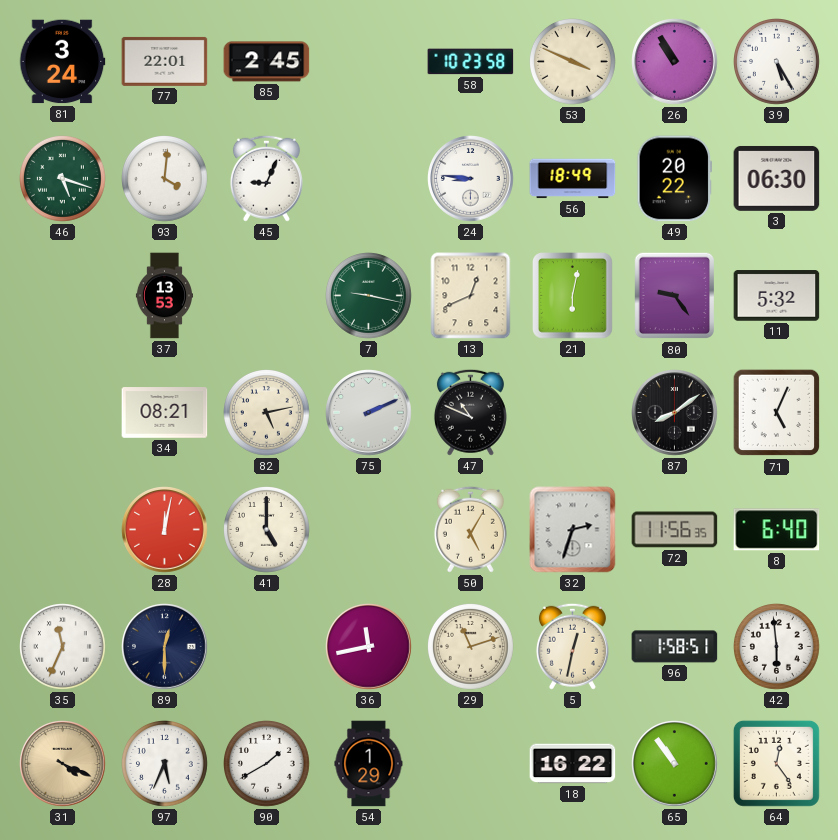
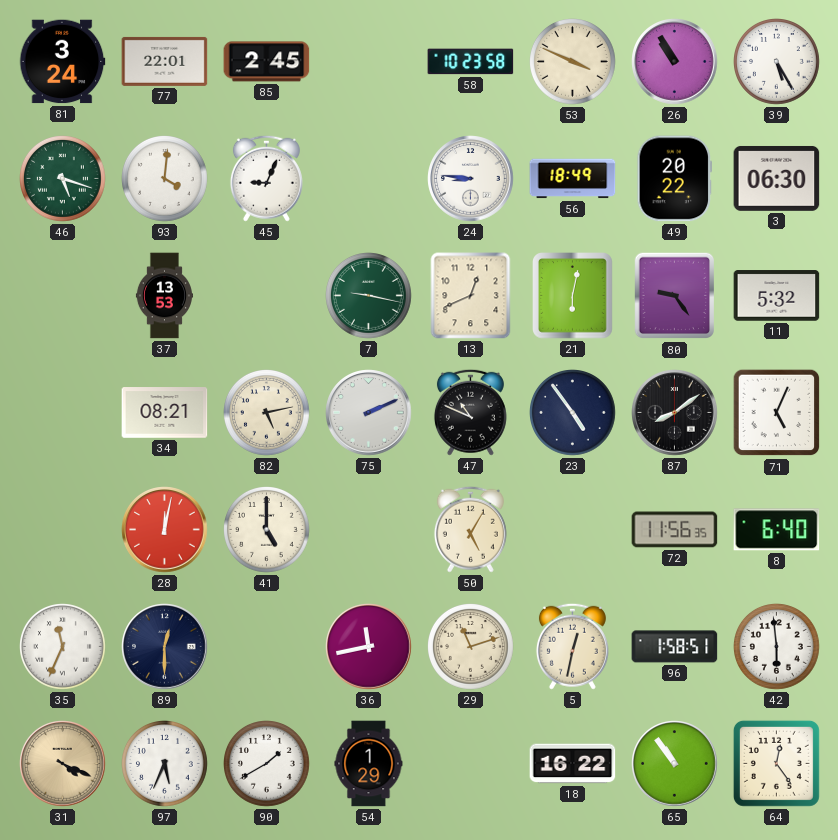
23: none -> 4:54
32: 2:33 -> none
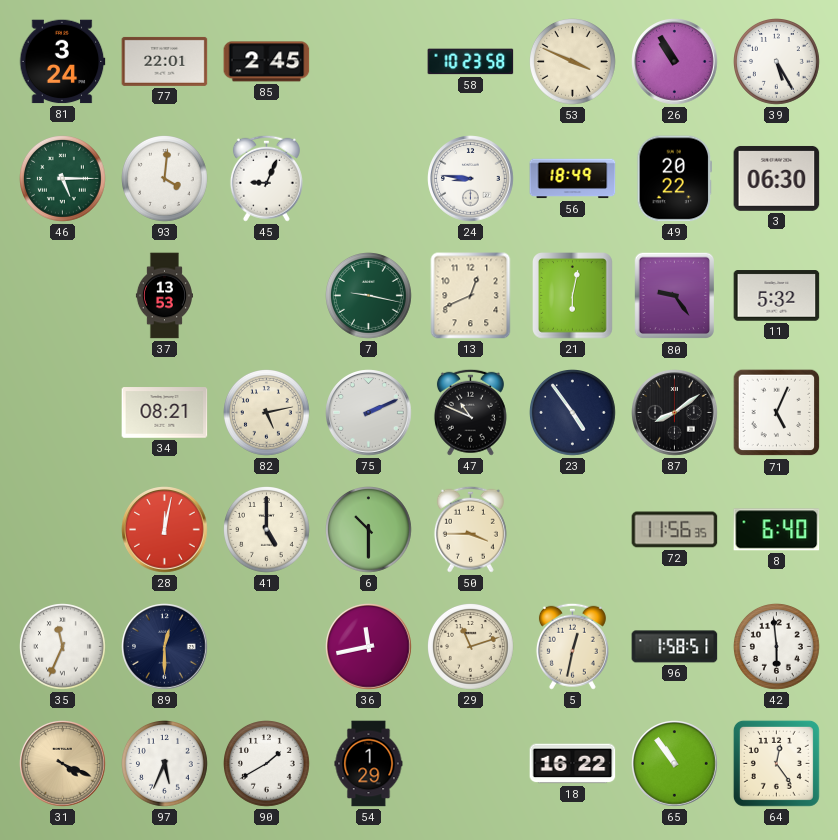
46: 5:18 -> 5:15
6: none -> 10:30
50: 5:05 -> 3:45
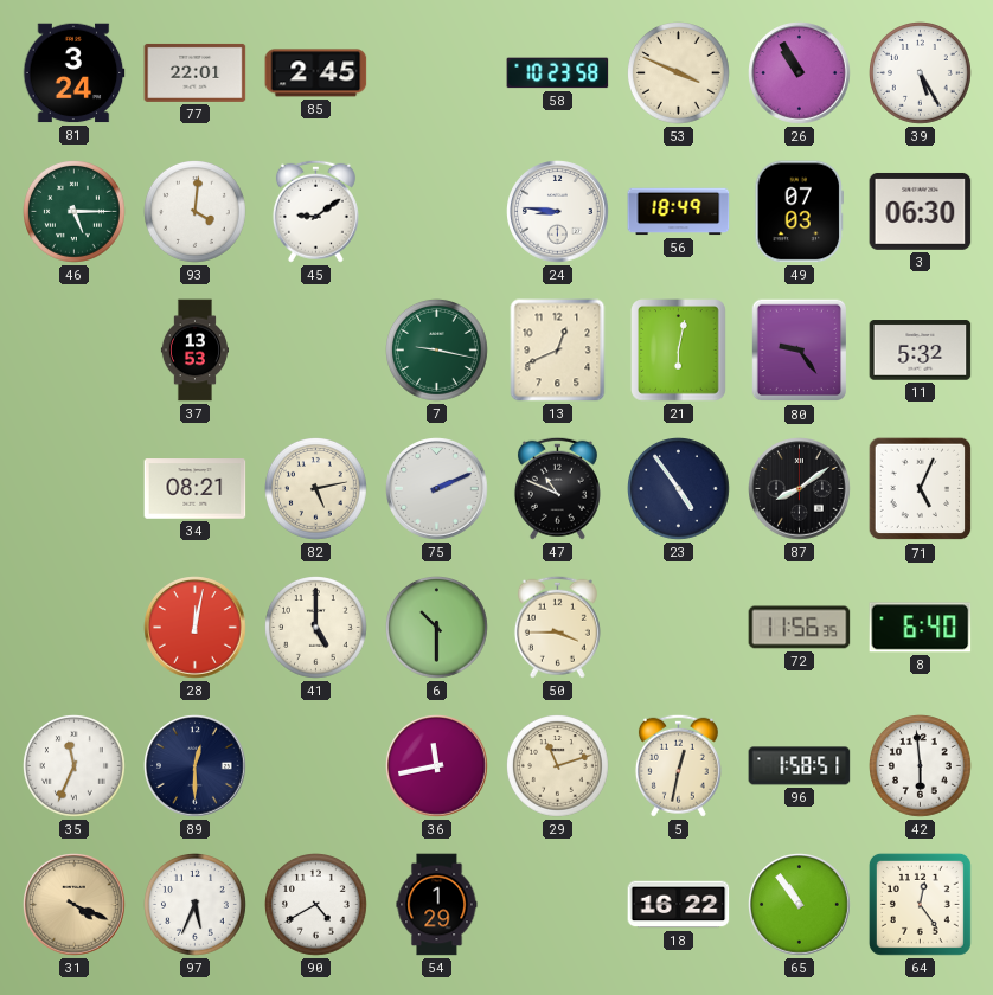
45: 9:04 -> 9:09
49: 20:22 -> 07:03
90: 1:40 -> 4:40
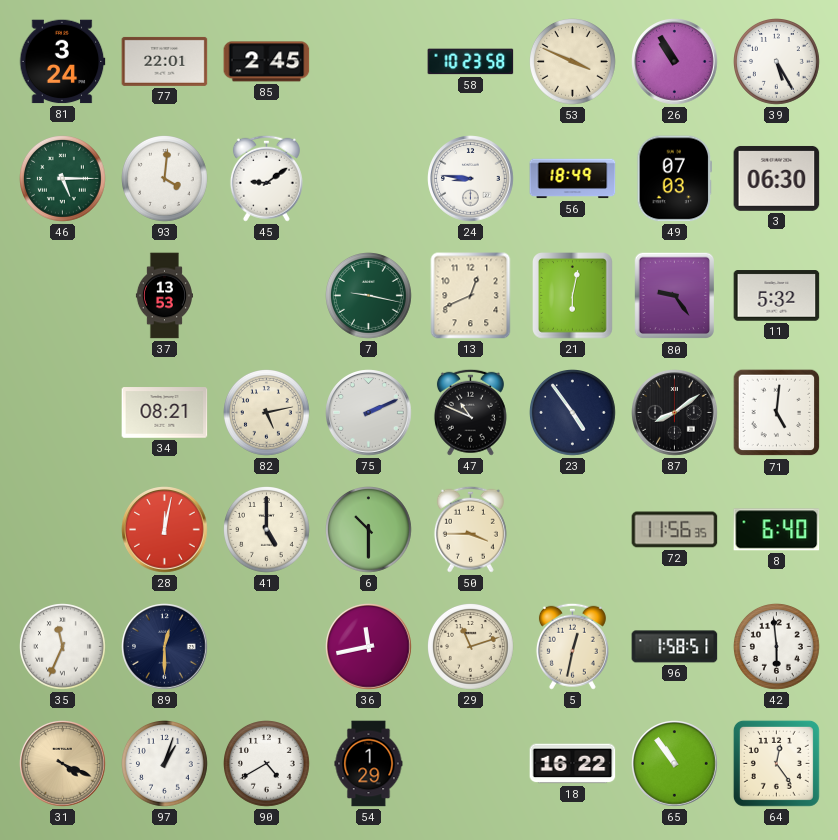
71: 5:04 -> 5:01
97: 5:34 -> 1:03
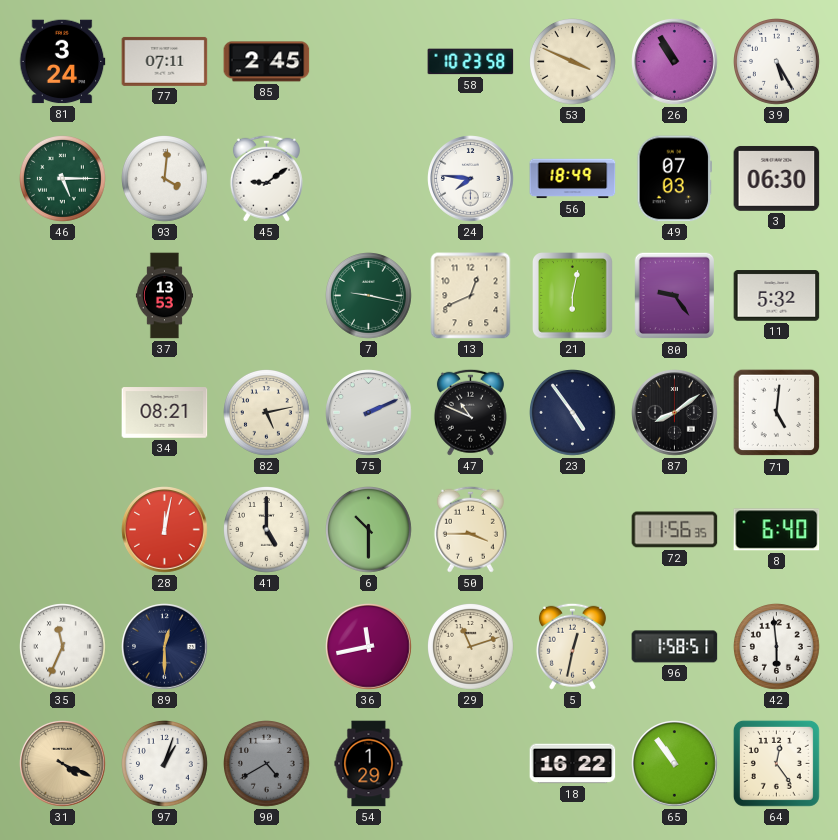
77: 22:01 -> 07:11
24: 8:46 -> 7:46
90 dial: white -> grey
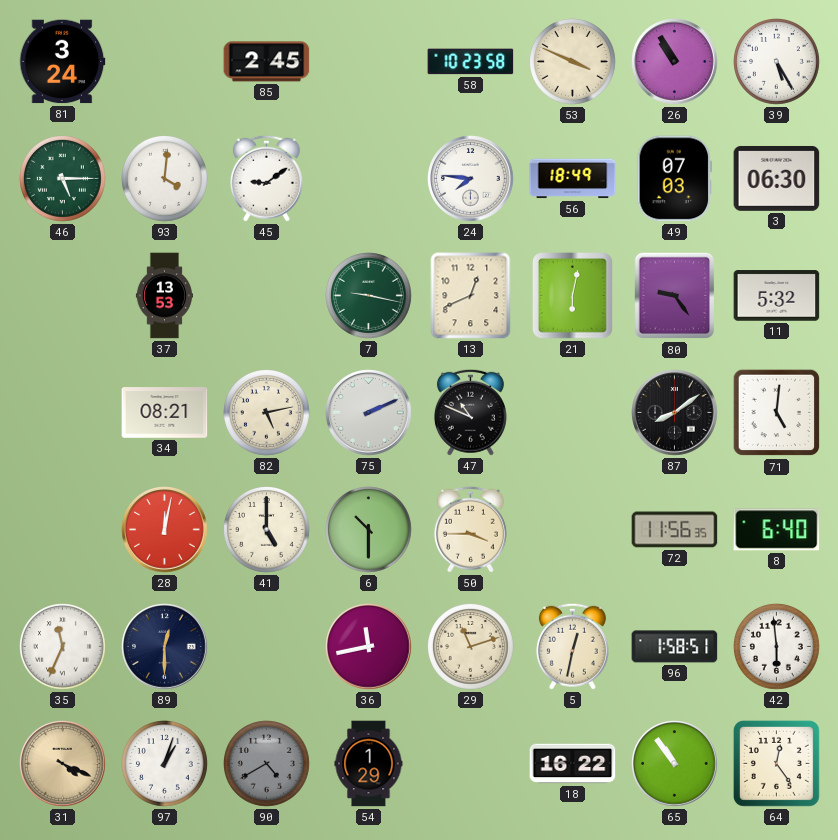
77: 07:11 -> none
23: 4:54 -> none
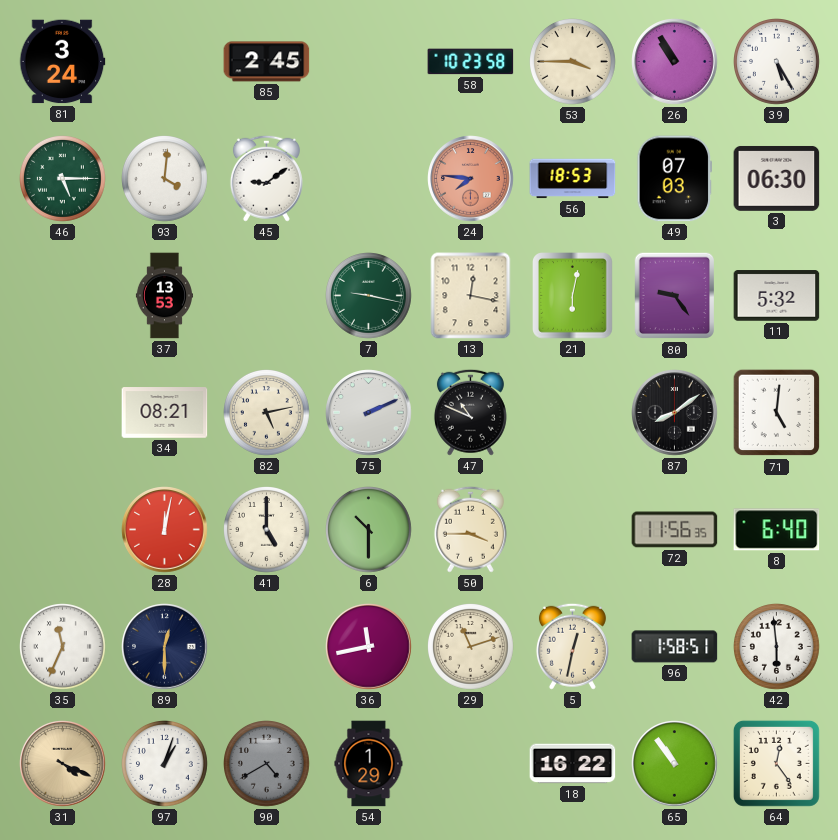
53: 3:49 -> 3:45
24 dial: white -> salmon
56: 18:49 -> 18:53
13: 12:41 -> 12:17
